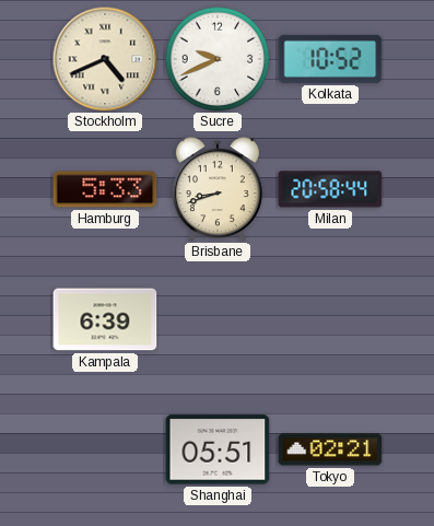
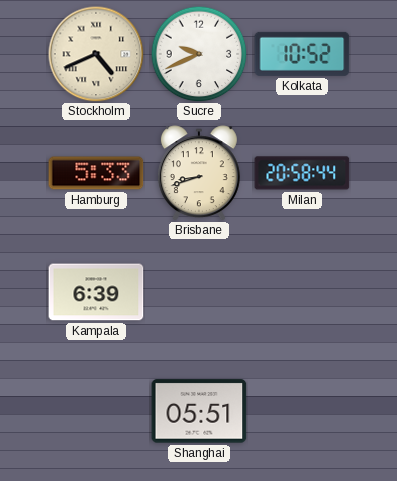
Tokyo: 02:21 -> none
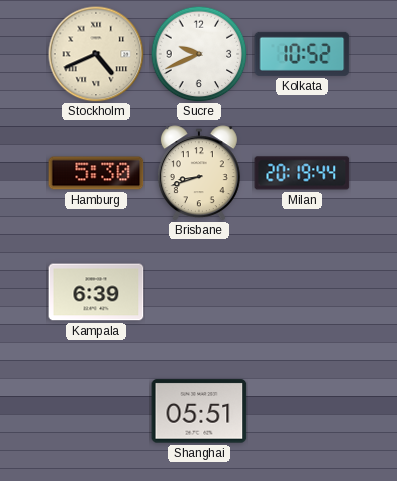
Hamburg: 5:33 -> 5:30
Milan: 20:58 -> 20:19
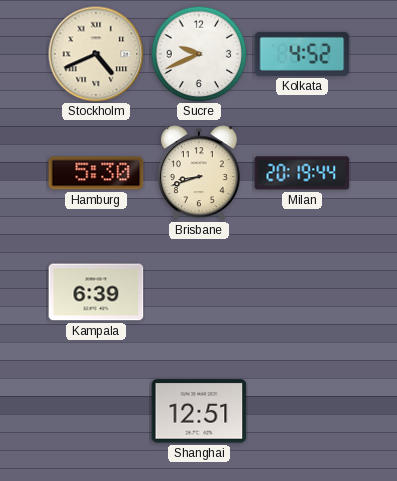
Kolkata: 10:52 -> 4:52
Shanghai: 05:51 -> 12:51
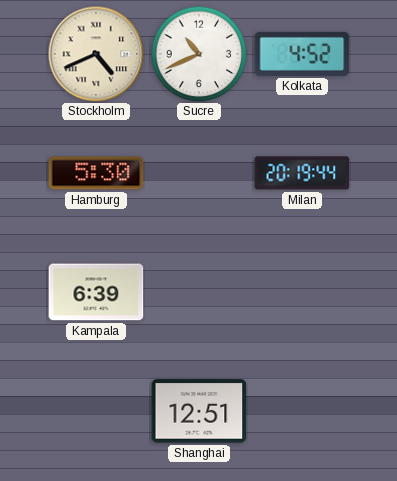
Sucre: 9:41 -> 10:41
Brisbane: 8:42 -> none
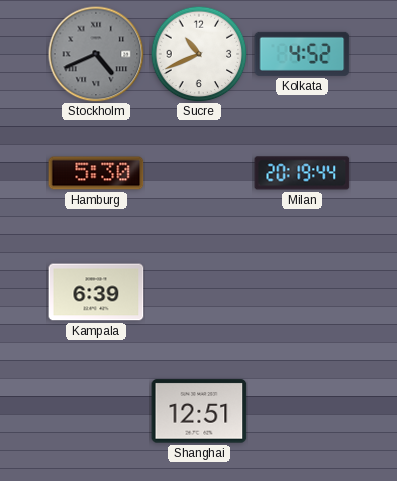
Stockholm dial: cream -> grey
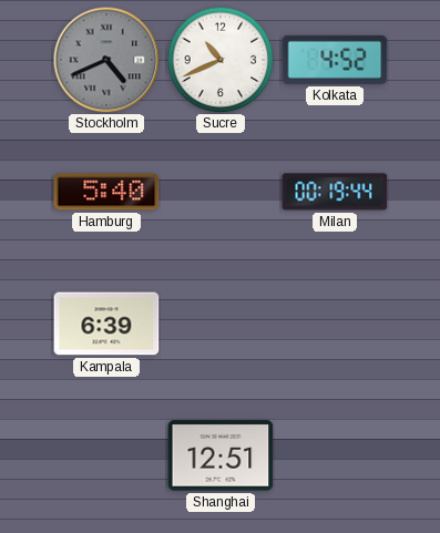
Hamburg: 5:30 -> 5:40
Milan: 20:19 -> 00:19
